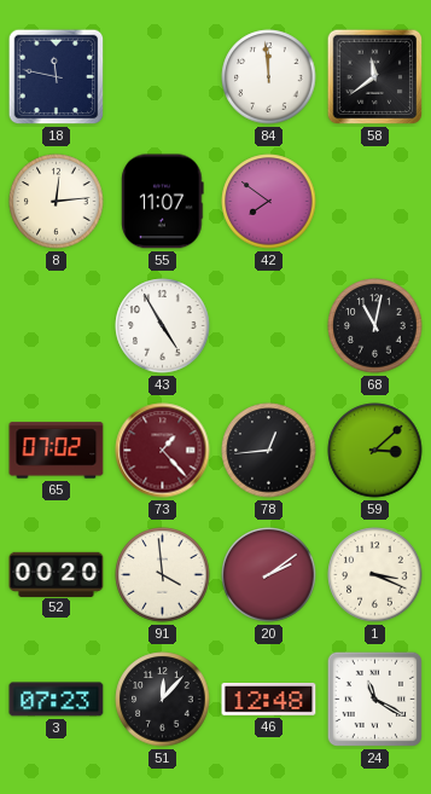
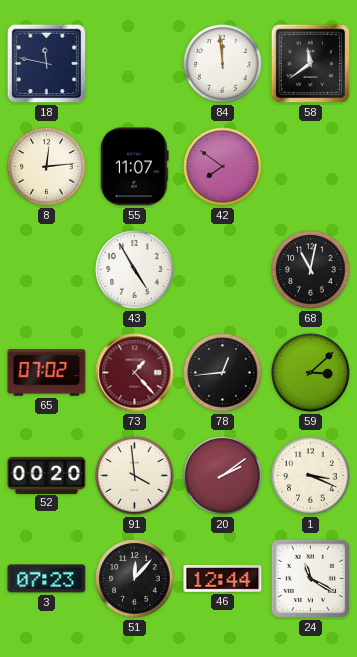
46: 12:48 -> 12:44
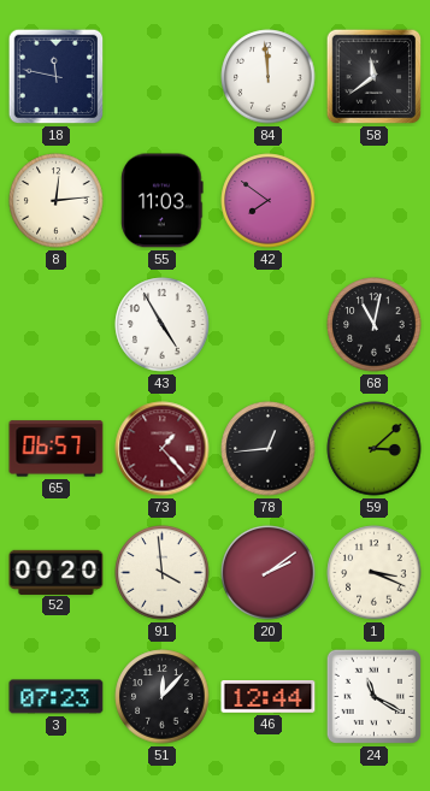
55: 11:07 -> 11:03
65: 07:02 -> 06:57
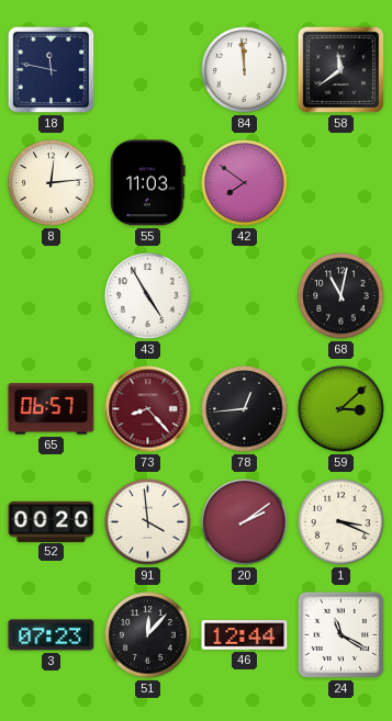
73: 1:23 -> 8:23
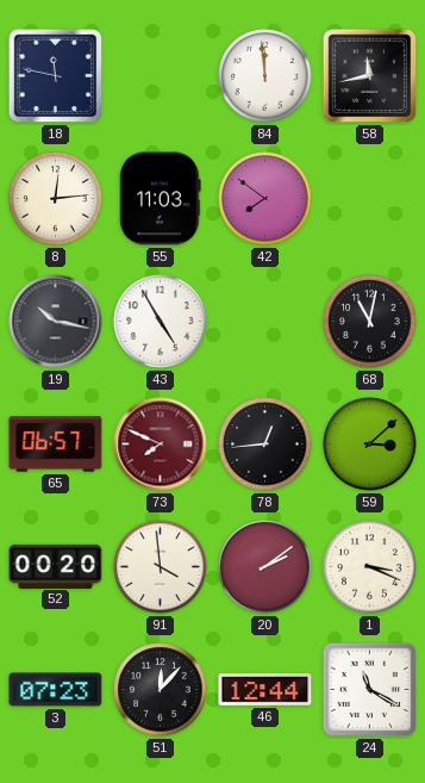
58: 11:39 -> 11:43
19: none -> 10:17
73: 8:23 -> 7:49
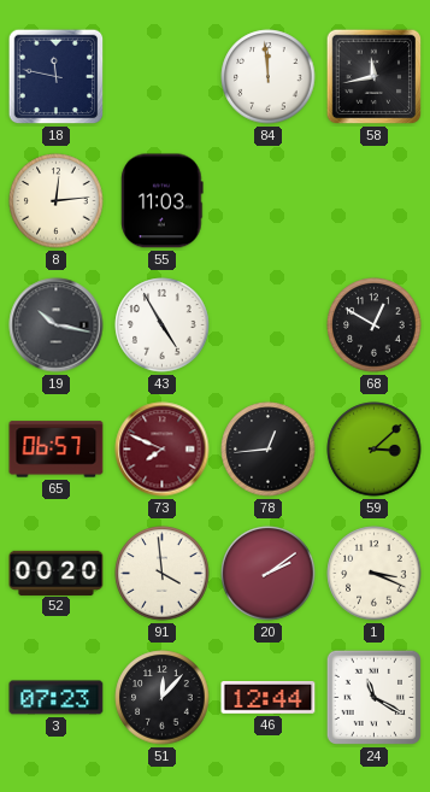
42: 7:51 -> none
68: 11:02 -> 12:50
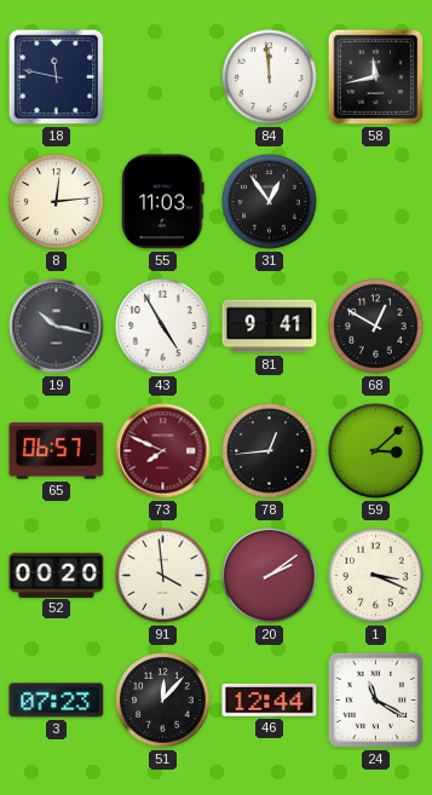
31: none -> 12:54
81: none -> 9:41
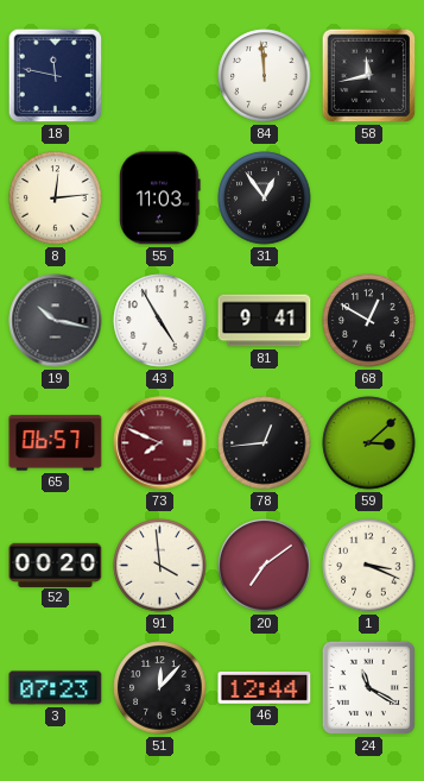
20: 2:09 -> 7:09
